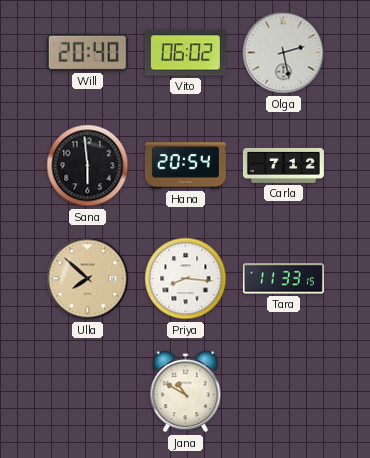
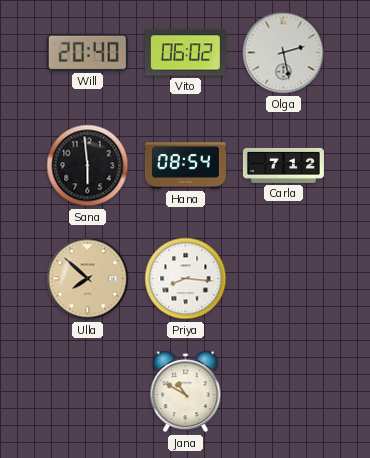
Hana: 20:54 -> 08:54
Tara: 11:33 -> none
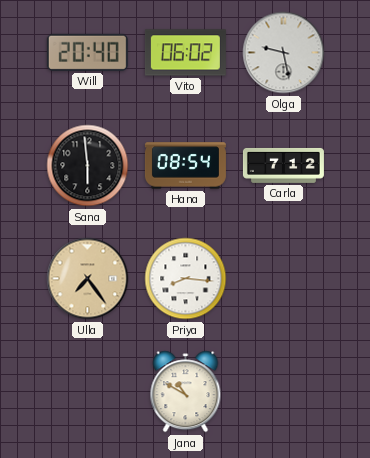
Olga: 2:28 -> 9:28
Ulla: 7:52 -> 7:24
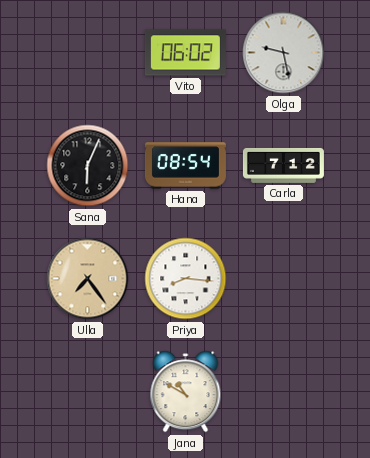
Will: 20:40 -> none
Sana: 5:59 -> 6:04
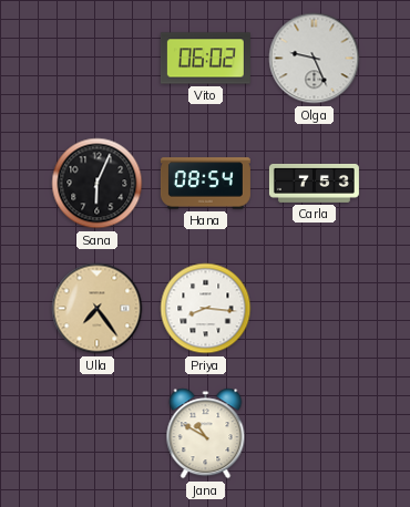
Olga: 9:28 -> 9:26
Carla: 7:12 -> 7:53
